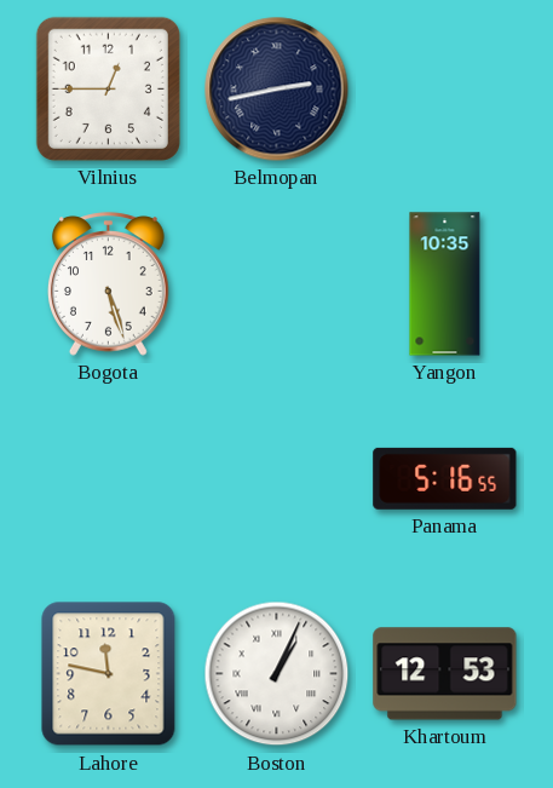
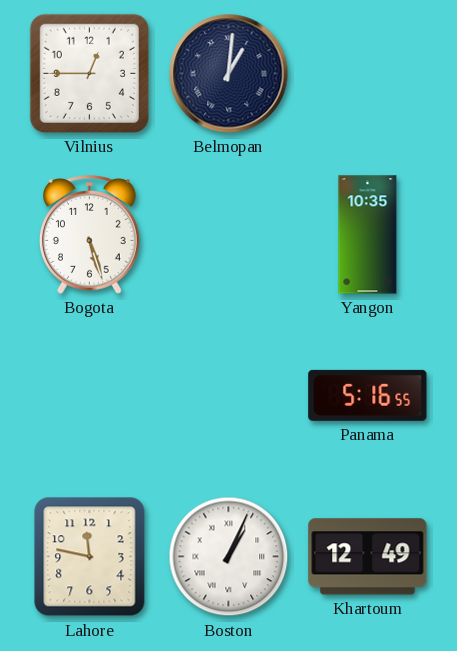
Belmopan: 2:43 -> 1:01
Khartoum: 12:53 -> 12:49
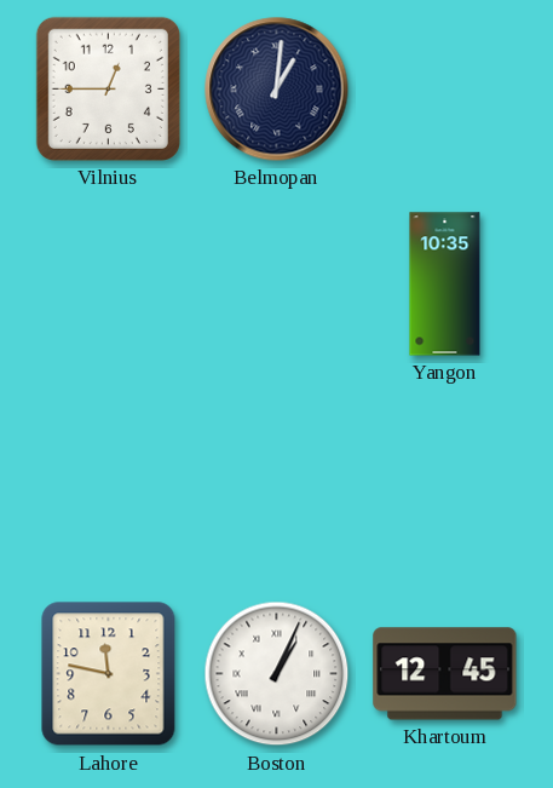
Bogota: 5:27 -> none
Panama: 5:16 -> none
Khartoum: 12:49 -> 12:45
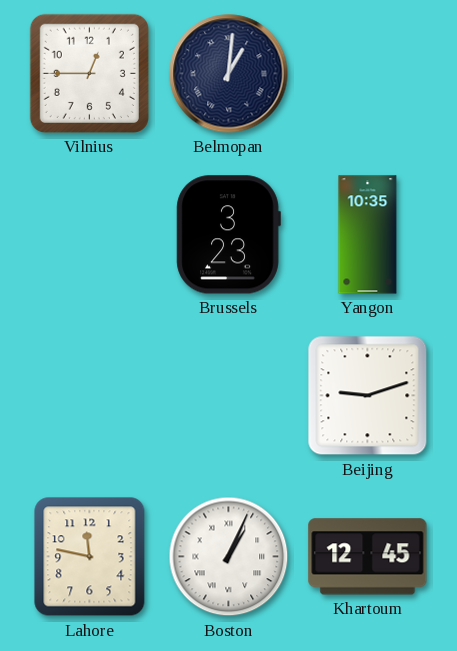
Brussels: none -> 3:23
Beijing: none -> 9:12
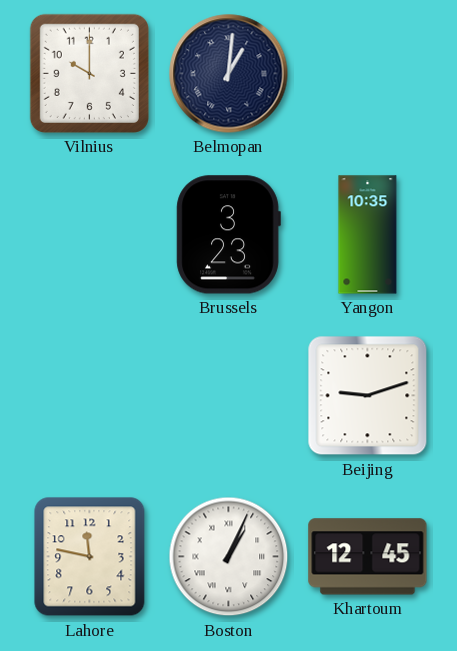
Vilnius: 12:45 -> 10:00
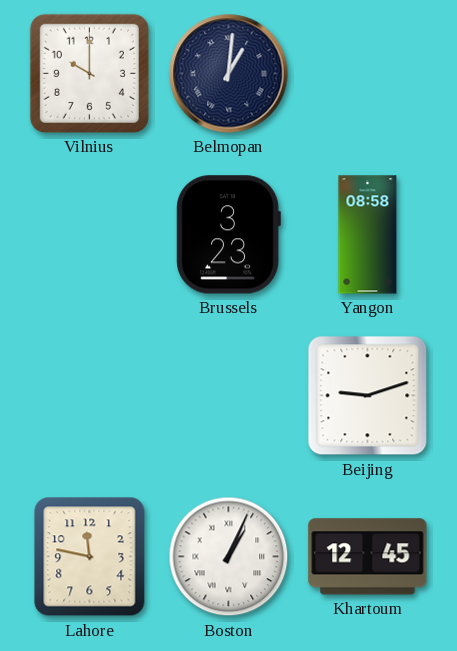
Yangon: 10:35 -> 08:58
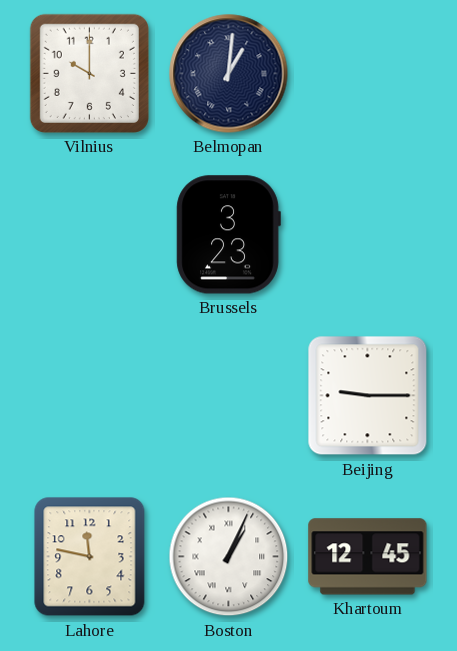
Yangon: 08:58 -> none
Beijing: 9:12 -> 9:15
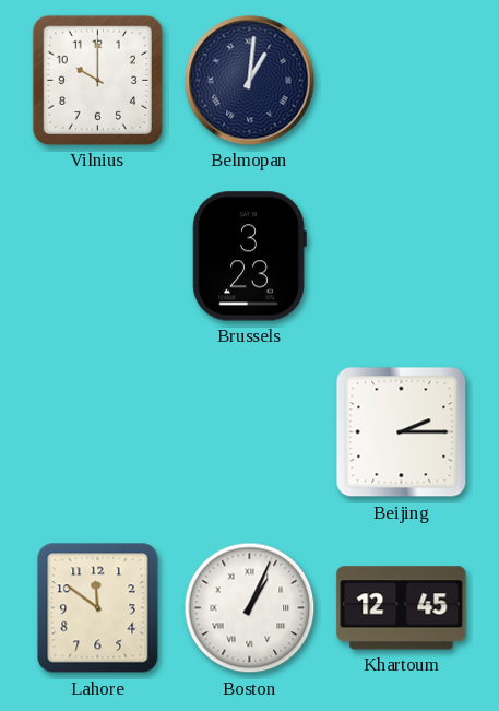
Beijing: 9:15 -> 2:15
Lahore: 11:47 -> 11:51
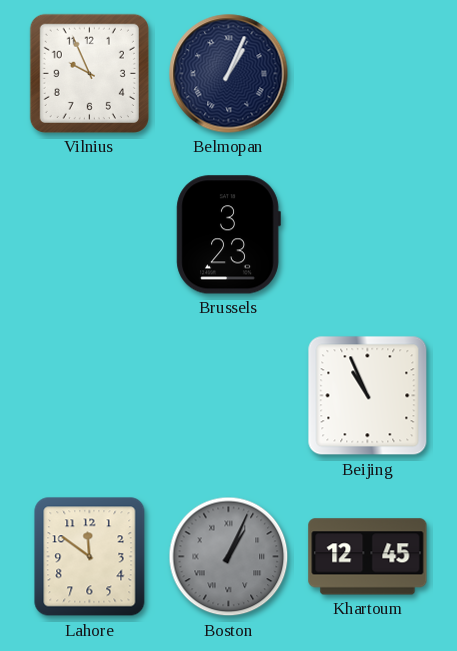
Vilnius: 10:00 -> 9:56
Belmopan: 1:01 -> 1:04
Beijing: 2:15 -> 10:56
Boston dial: white -> grey
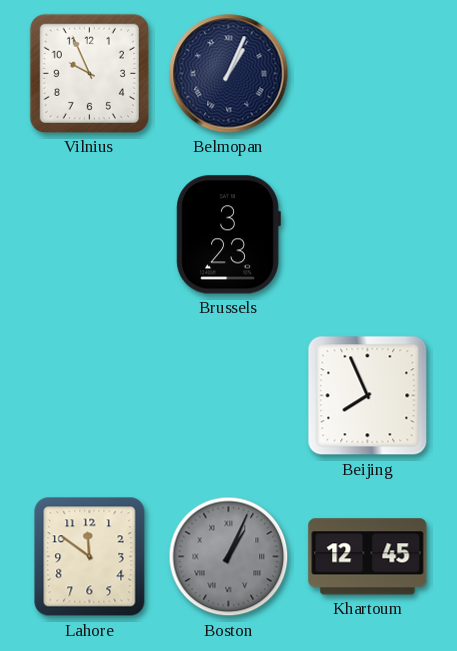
Beijing: 10:56 -> 7:56
